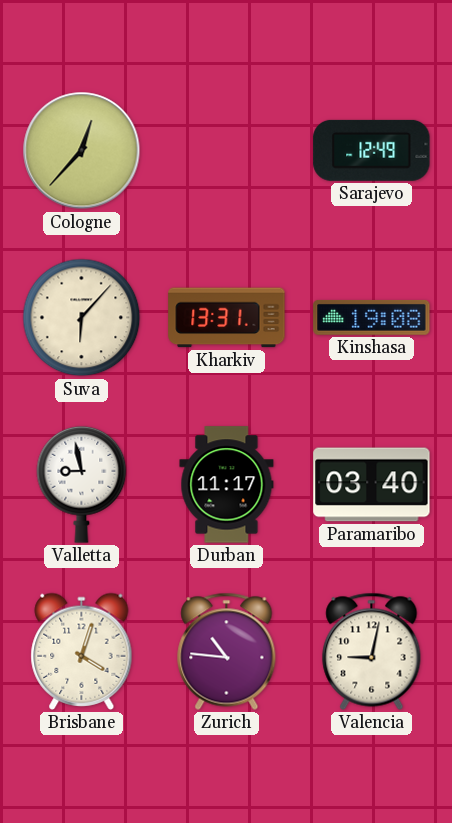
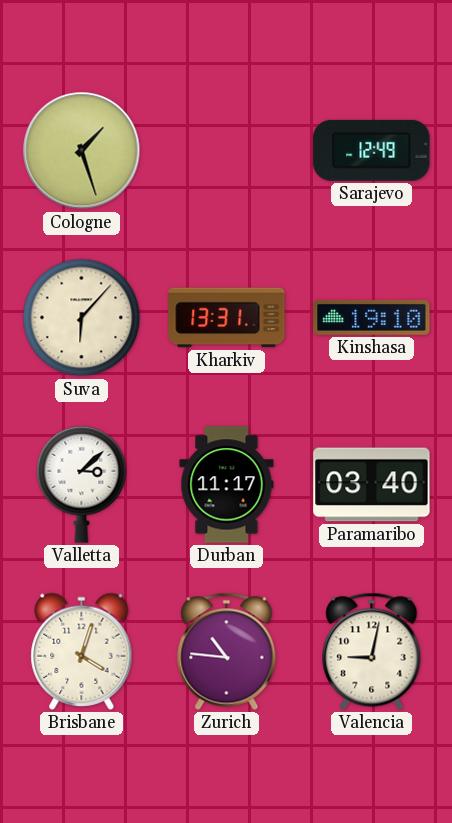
Cologne: 12:37 -> 1:27
Kinshasa: 19:08 -> 19:10
Valletta: 8:58 -> 3:08
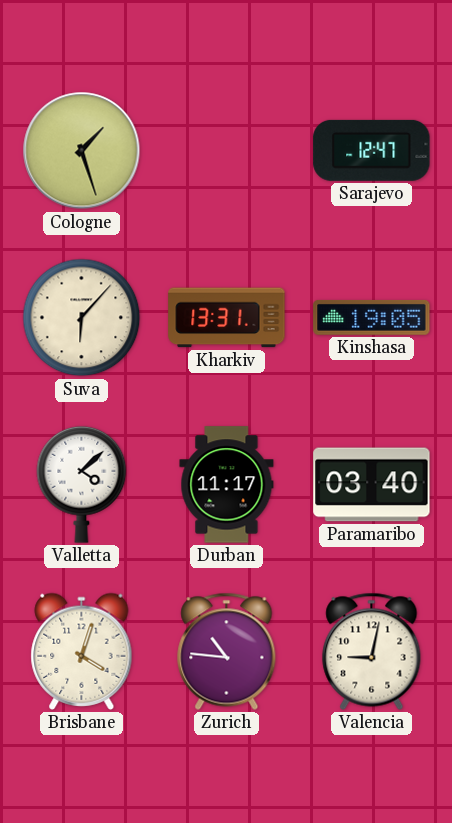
Sarajevo: 12:49 -> 12:47
Kinshasa: 19:10 -> 19:05
Valletta: 3:08 -> 4:08
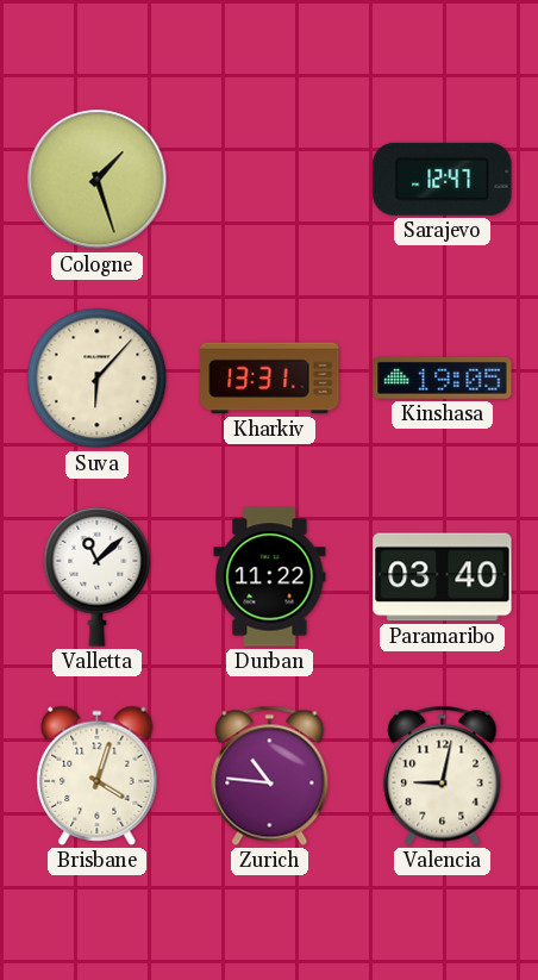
Valletta: 4:08 -> 11:08
Durban: 11:17 -> 11:22
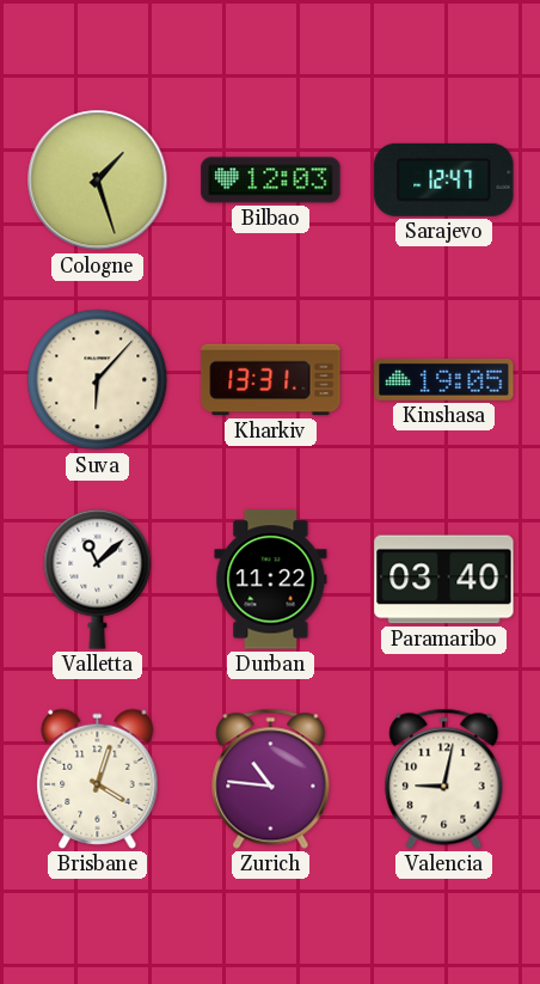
Bilbao: none -> 12:03
